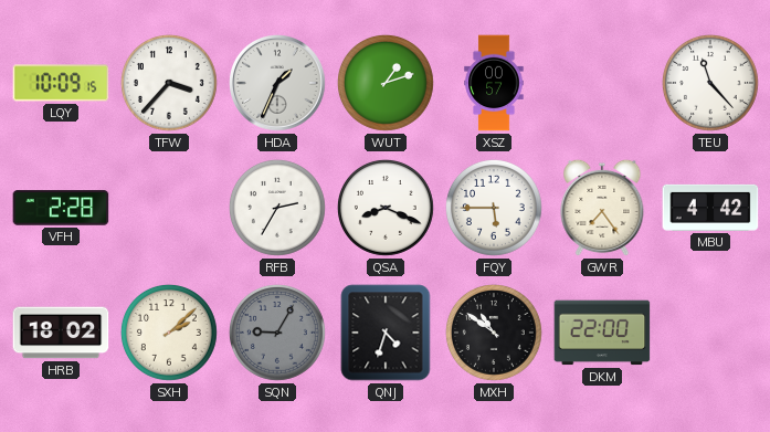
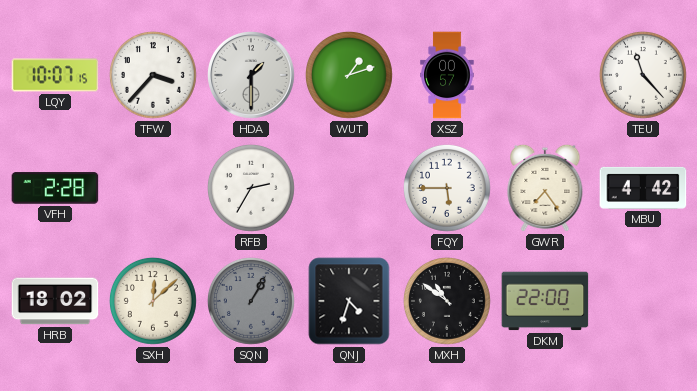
LQY: 10:09 -> 10:07
HDA: 1:34 -> 1:30
QSA: 8:19 -> none
SXH: 2:08 -> 12:08
SQN: 9:05 -> 1:05
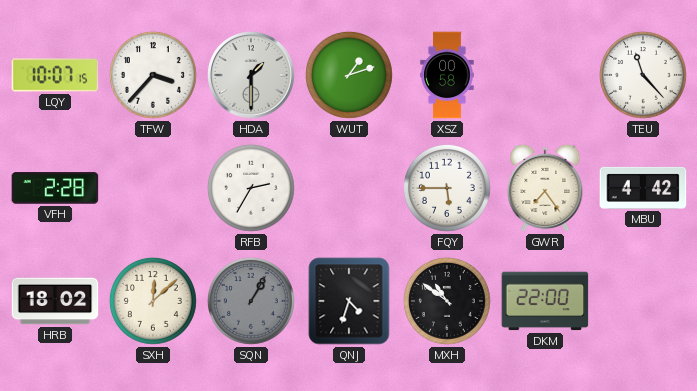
XSZ: 00:57 -> 00:58
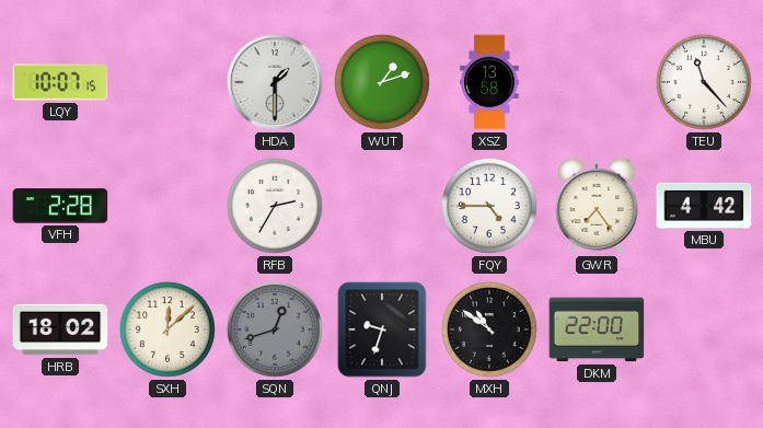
TFW: 3:37 -> none
XSZ: 00:58 -> 13:58
FQY: 5:45 -> 4:45
SQN: 1:05 -> 12:42
QNJ: 4:33 -> 9:33
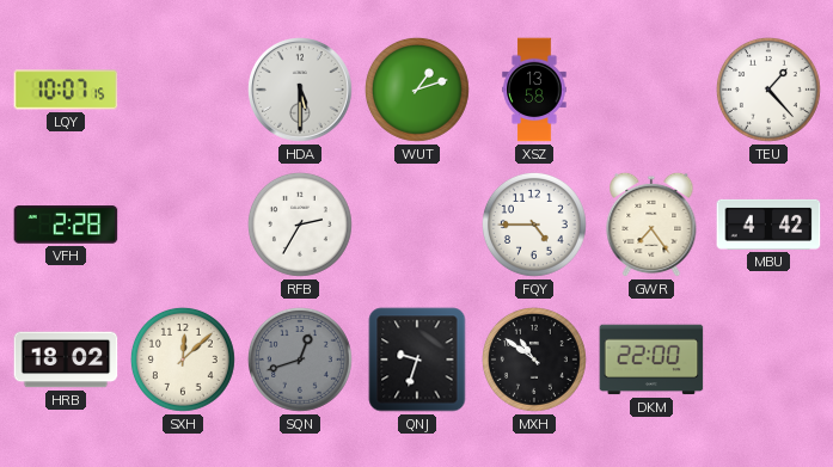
HDA: 1:30 -> 5:30
TEU: 11:23 -> 1:23
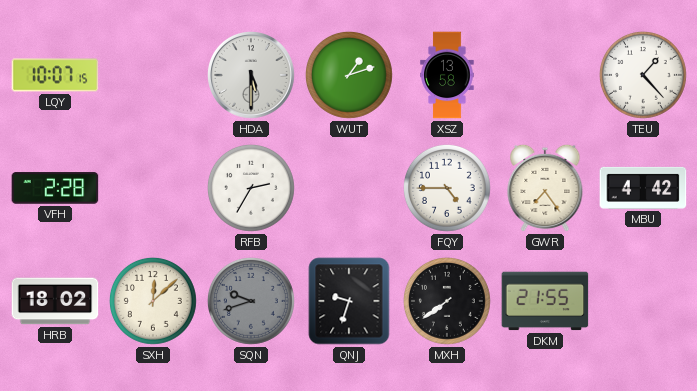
SQN: 12:42 -> 9:42
MXH: 10:51 -> 7:39
DKM: 22:00 -> 21:55
